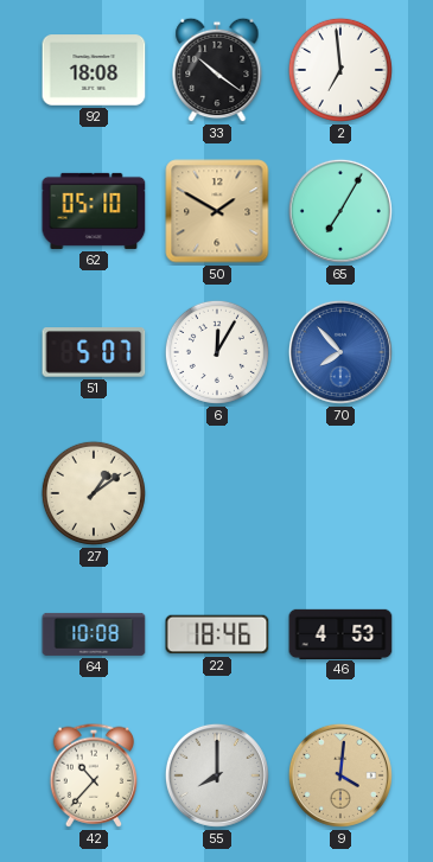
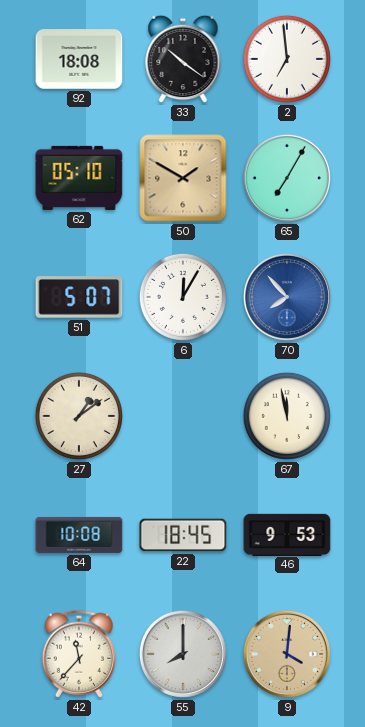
67: none -> 11:58
22: 18:46 -> 18:45
46: 4:53 -> 9:53
42: 10:37 -> 11:37
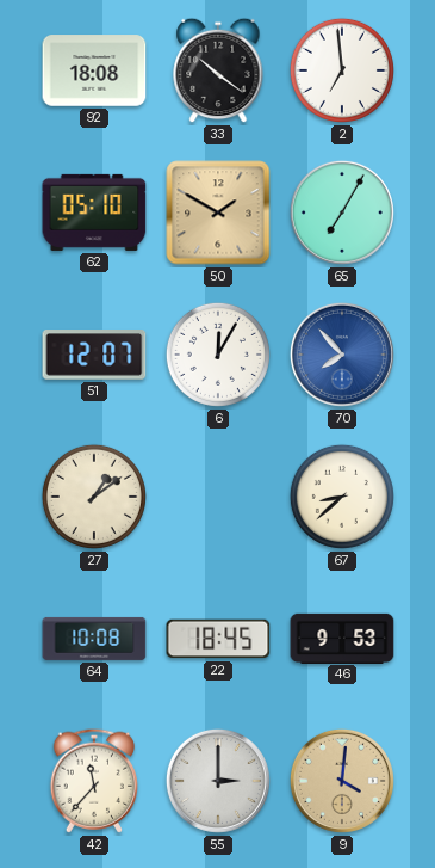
51: 5:07 -> 12:07
67: 11:58 -> 8:38
55: 8:00 -> 3:00
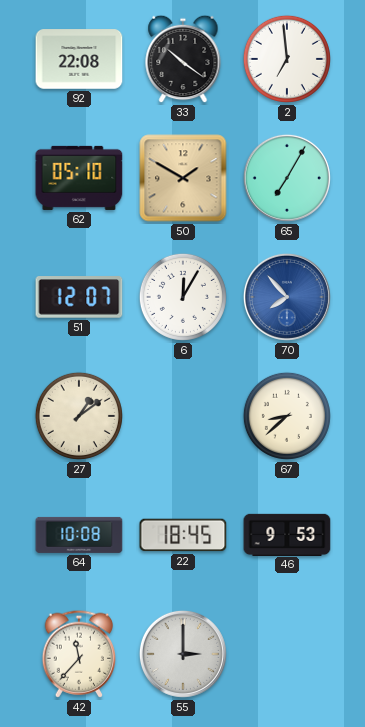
92: 18:08 -> 22:08
9: 4:01 -> none
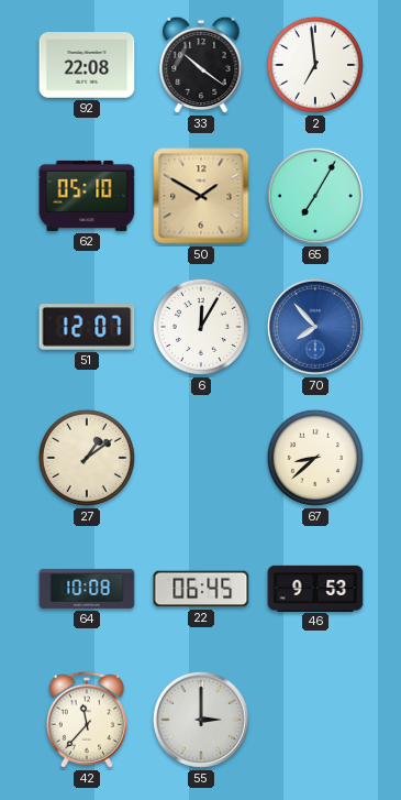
22: 18:45 -> 06:45
